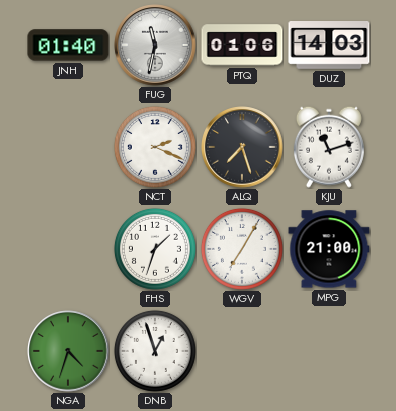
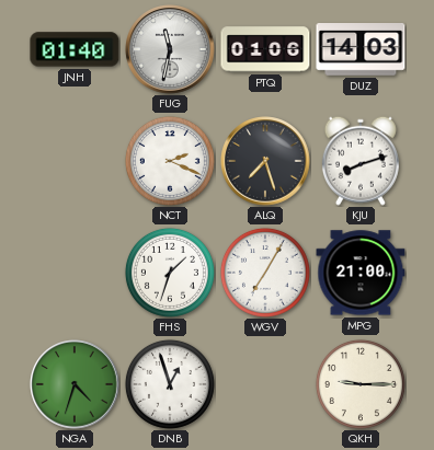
KJU: 11:12 -> 8:12
QKH: none -> 9:15
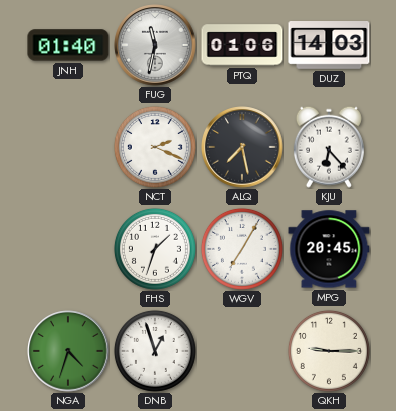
ALQ: 7:27 -> 7:28
KJU: 8:12 -> 6:23
MPG: 21:00 -> 20:45
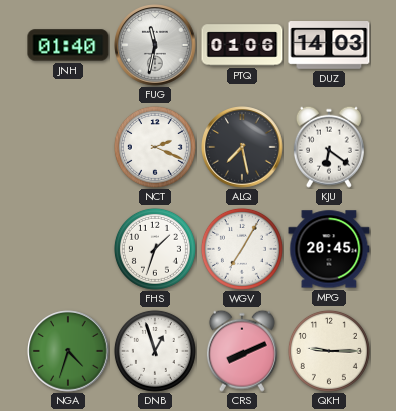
KJU: 6:23 -> 6:21
CRS: none -> 8:11
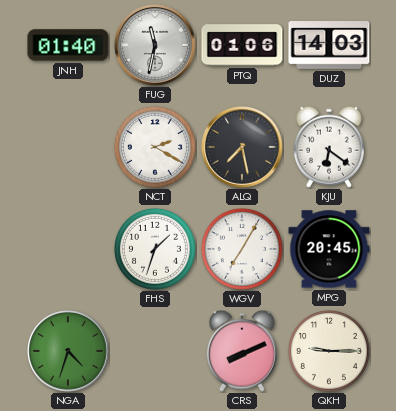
NCT: 2:19 -> 2:20
DNB: 12:57 -> none
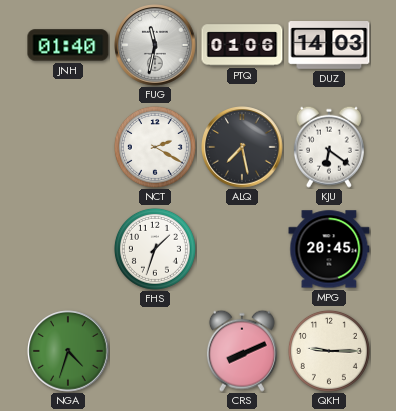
WGV: 7:05 -> none
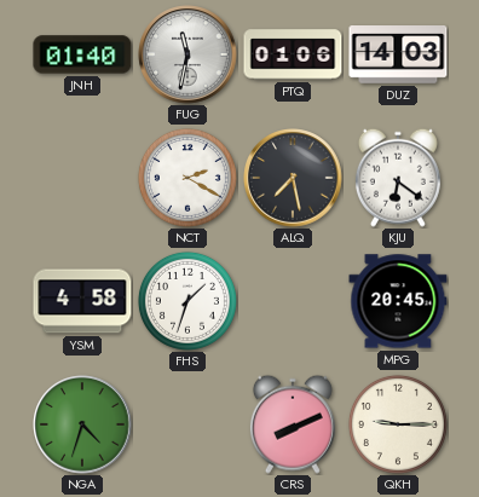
YSM: none -> 4:58
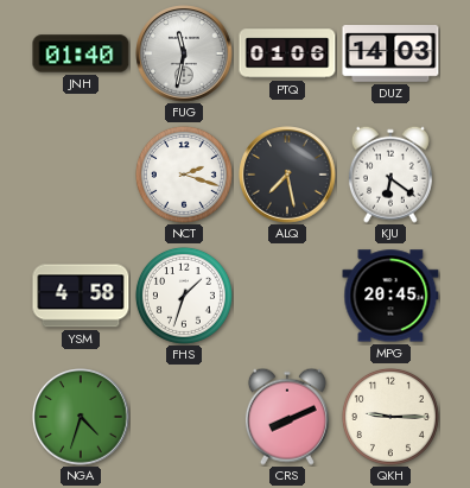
NCT: 2:20 -> 2:18
